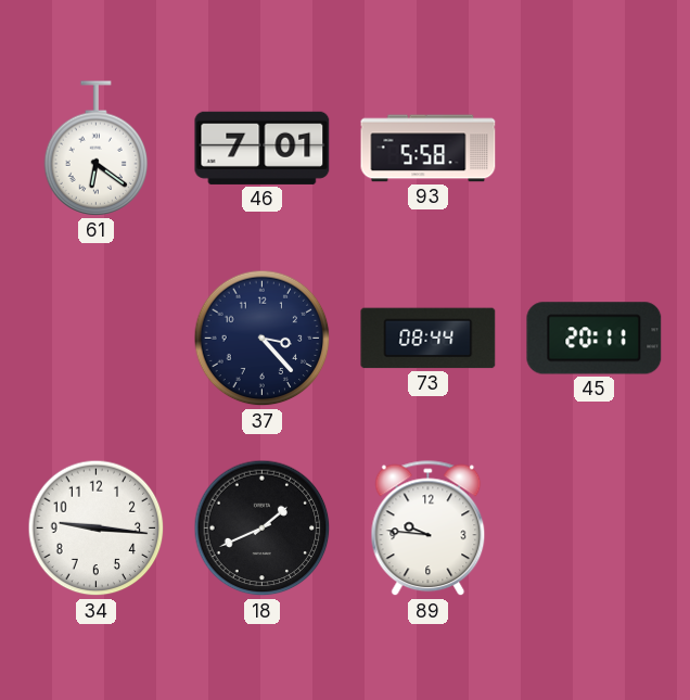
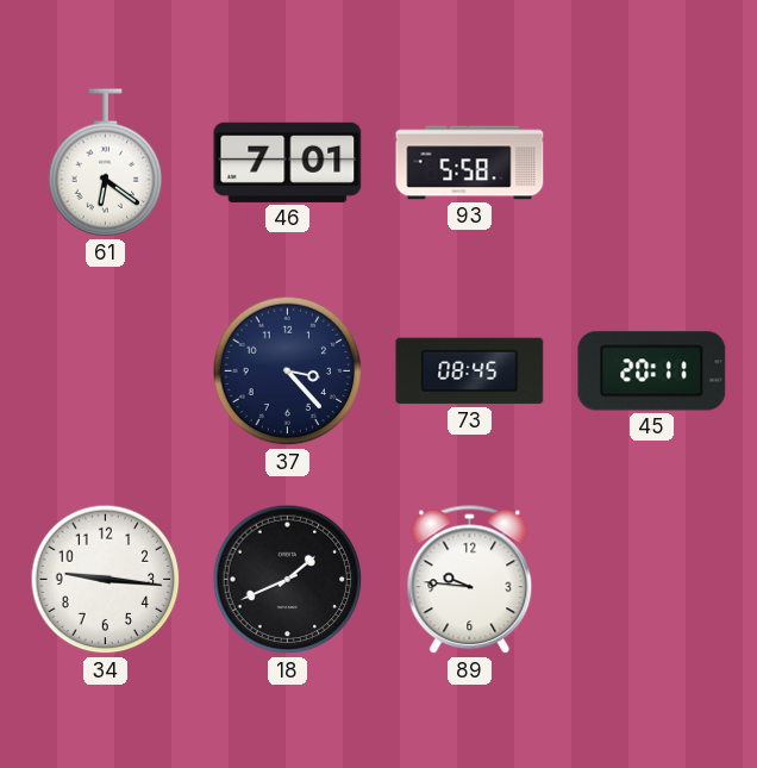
73: 08:44 -> 08:45
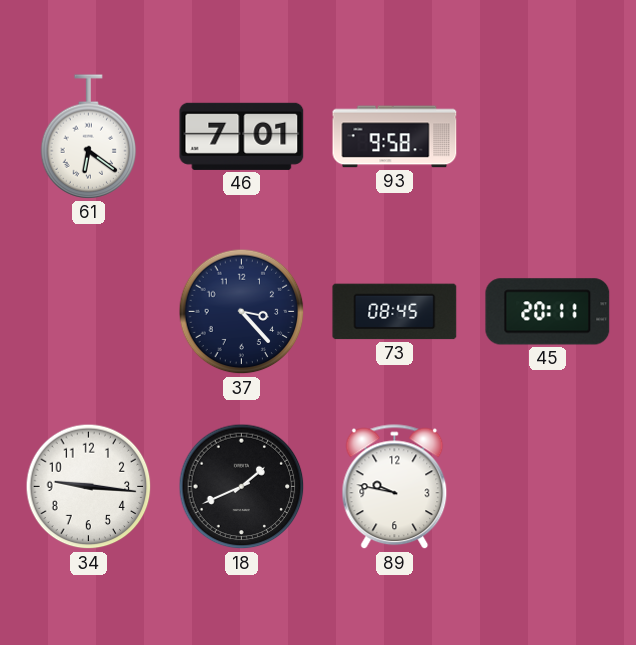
93: 5:58 -> 9:58
89: 9:46 -> 9:47
